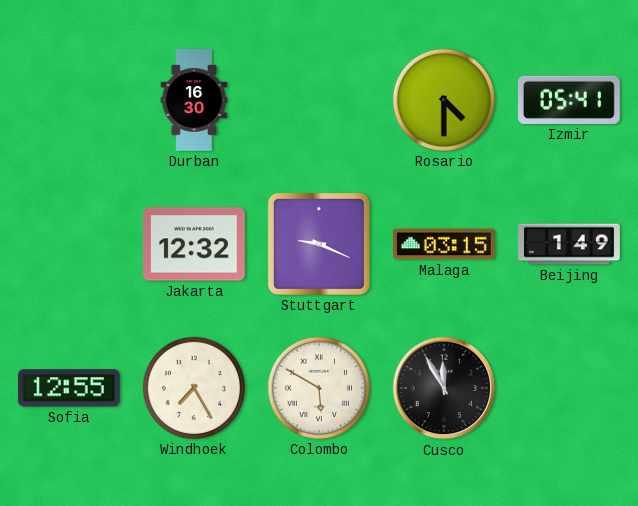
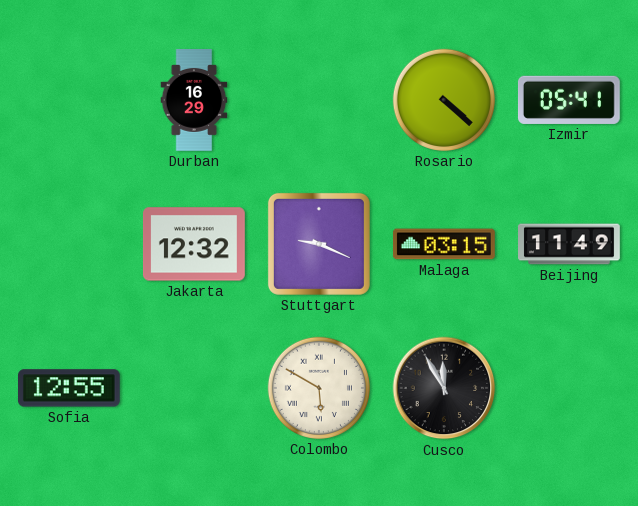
Durban: 16:30 -> 16:29
Rosario: 4:30 -> 4:22
Beijing: 1:49 -> 11:49
Windhoek: 7:25 -> none
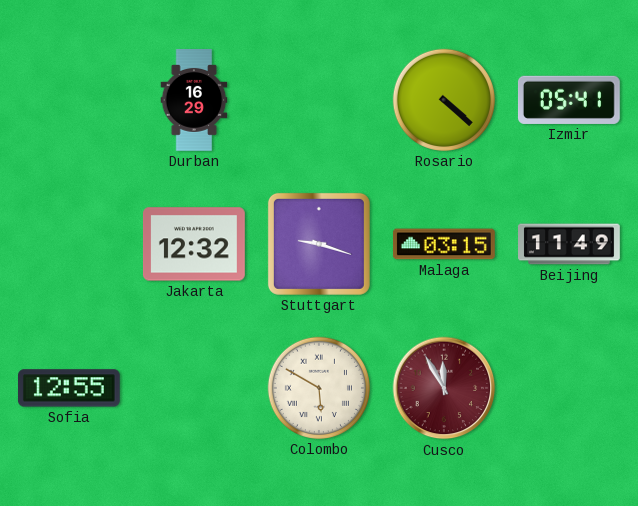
Stuttgart: 9:19 -> 9:18
Cusco dial: black -> burgundy
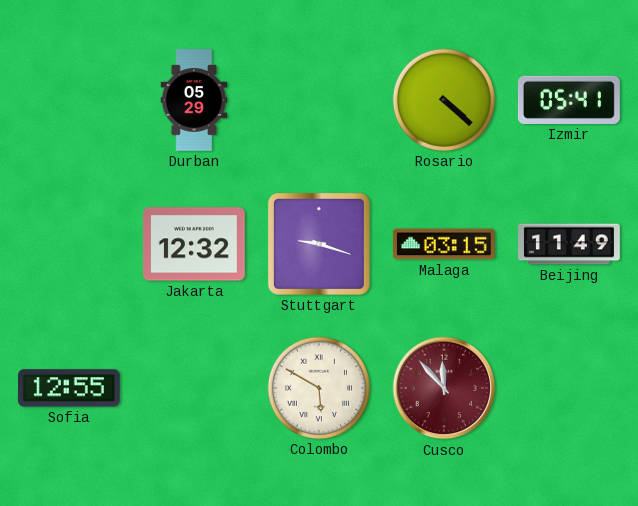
Durban: 16:29 -> 05:29
Cusco: 11:55 -> 11:53
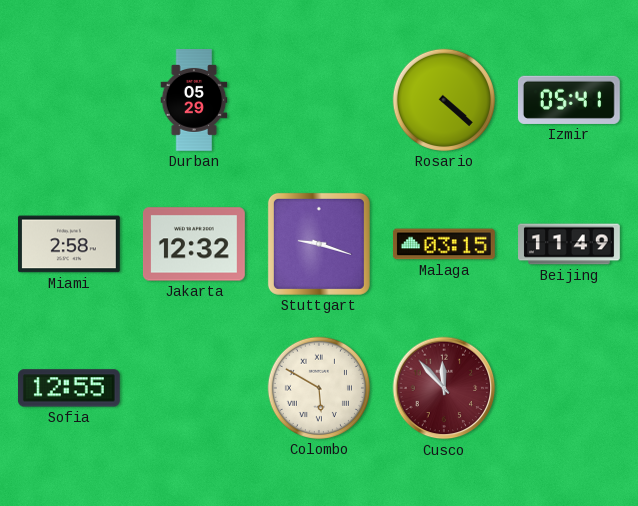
Miami: none -> 2:58
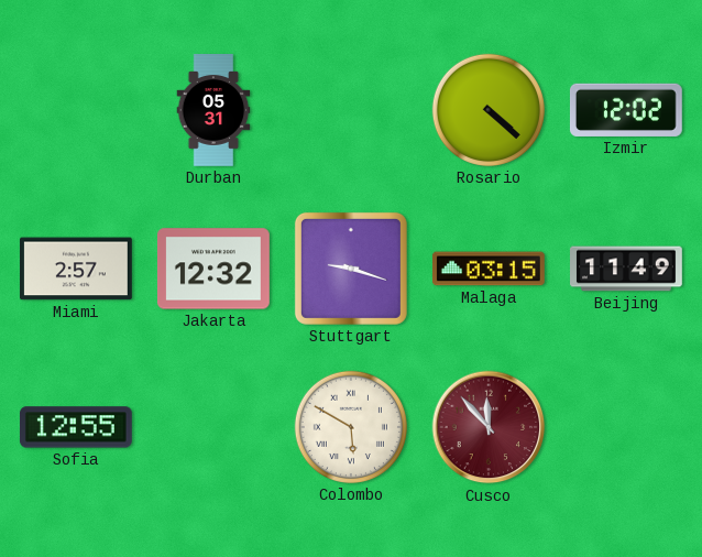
Durban: 05:29 -> 05:31
Izmir: 05:41 -> 12:02
Miami: 2:58 -> 2:57
